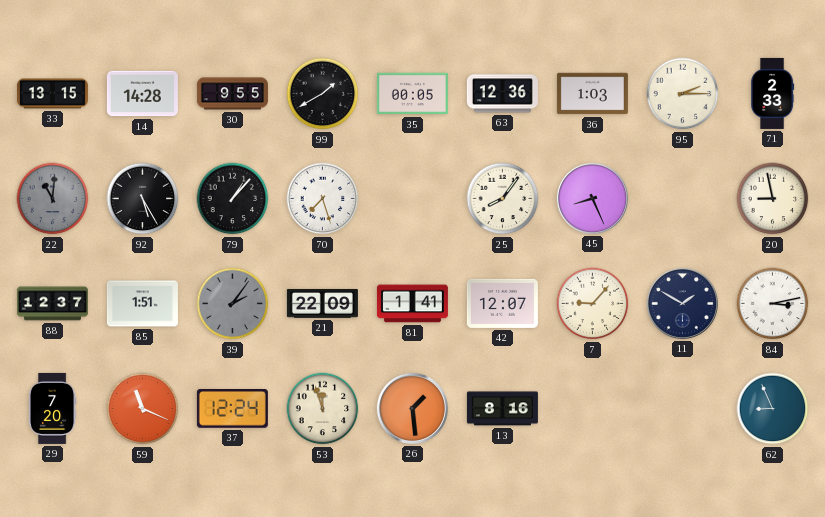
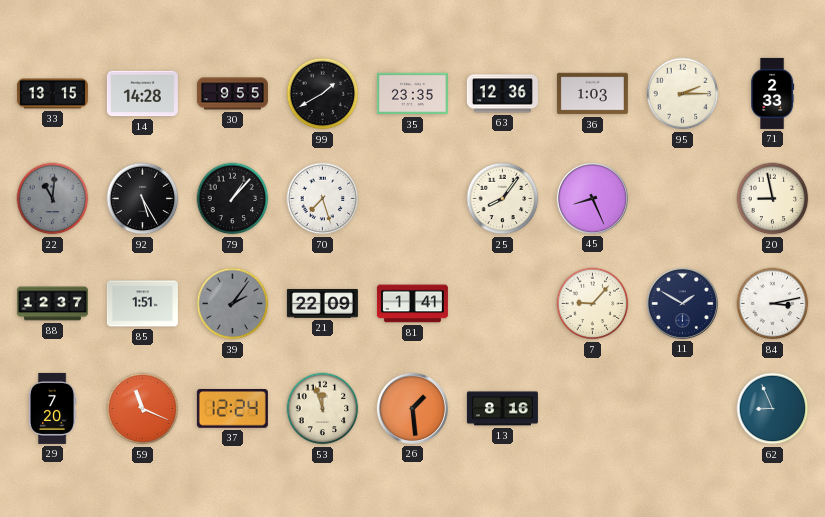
35: 00:05 -> 23:35
42: 12:07 -> none
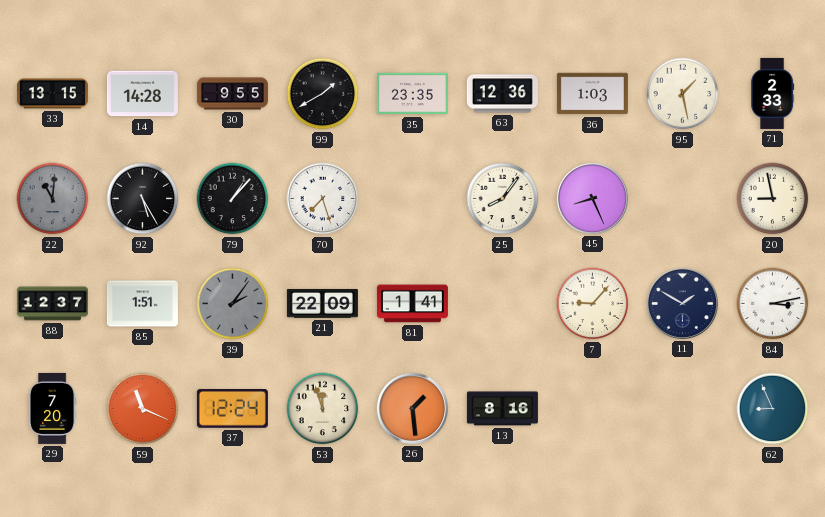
95: 2:15 -> 1:28
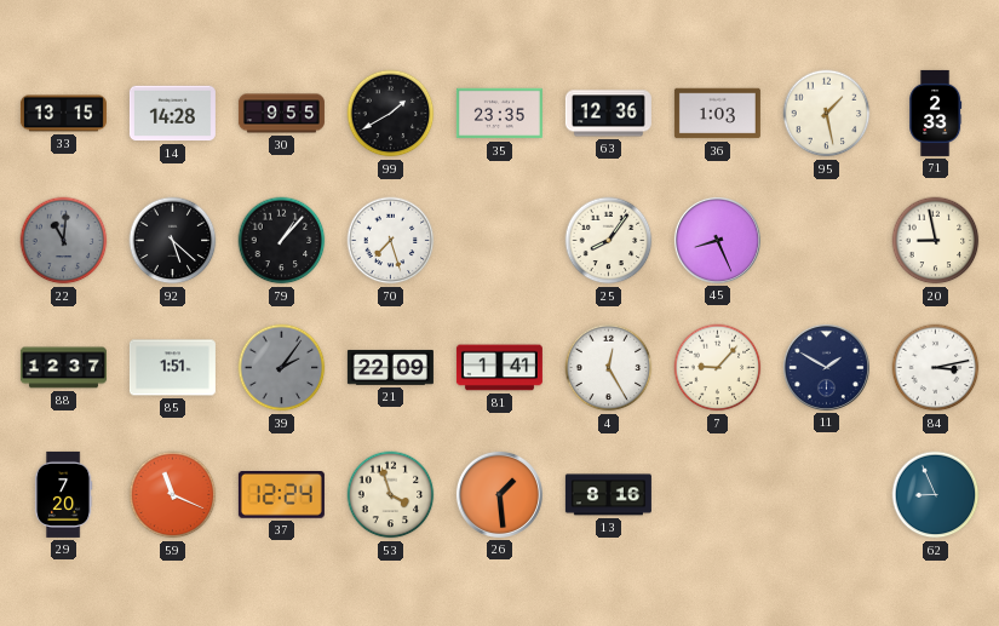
92: 5:25 -> 5:22
4: none -> 12:25
53: 11:57 -> 3:57
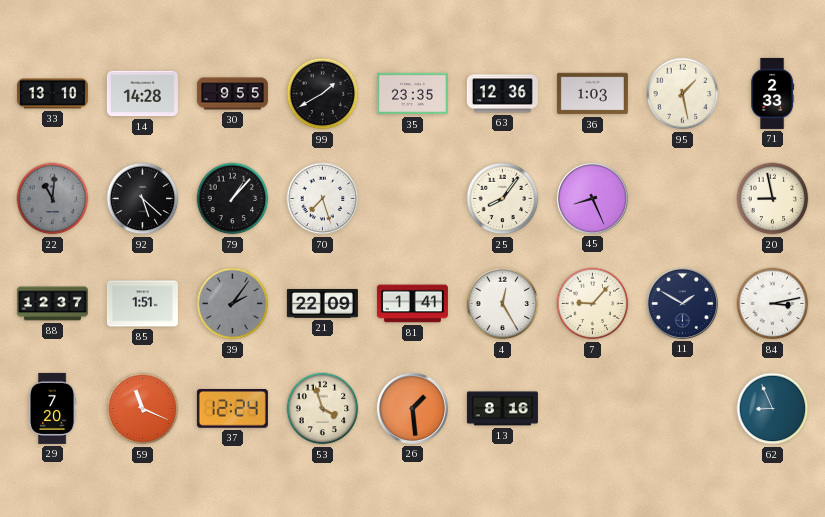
33: 13:15 -> 13:10
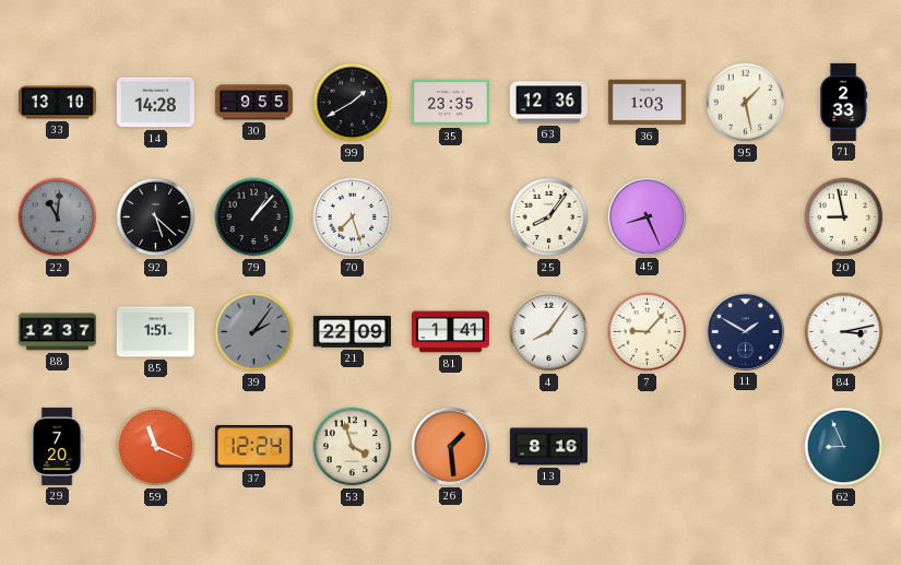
4: 12:25 -> 8:06
